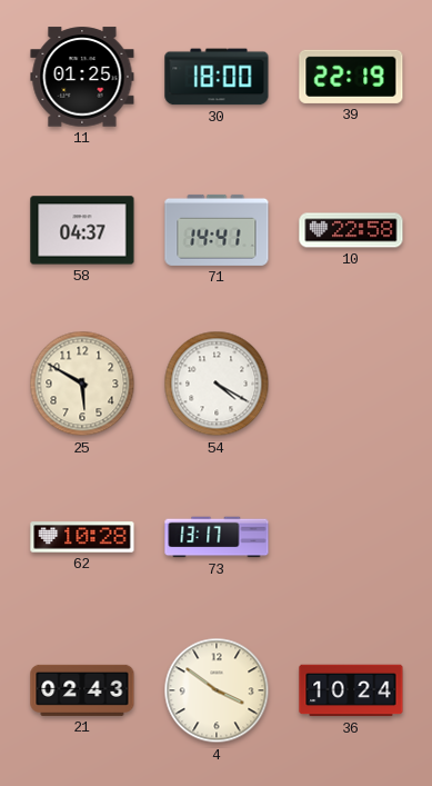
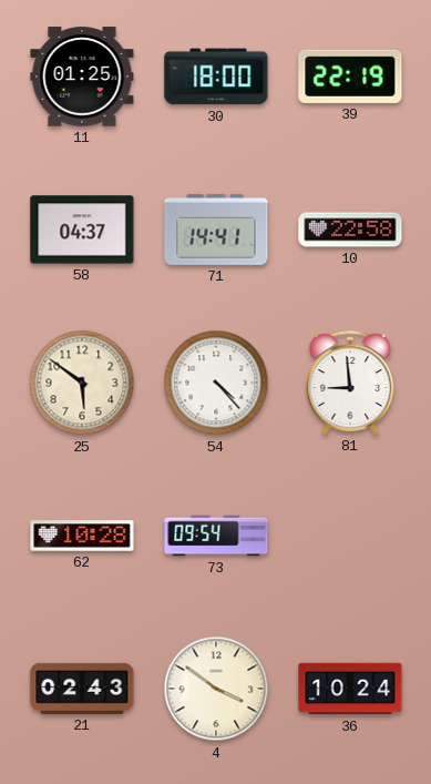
25: 5:50 -> 5:51
54: 4:20 -> 4:23
81: none -> 8:59
73: 13:17 -> 09:54
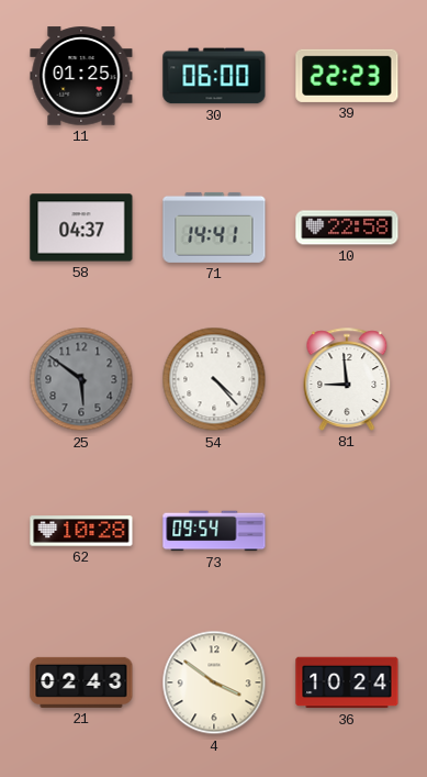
30: 18:00 -> 06:00
39: 22:19 -> 22:23
25 dial: cream -> grey
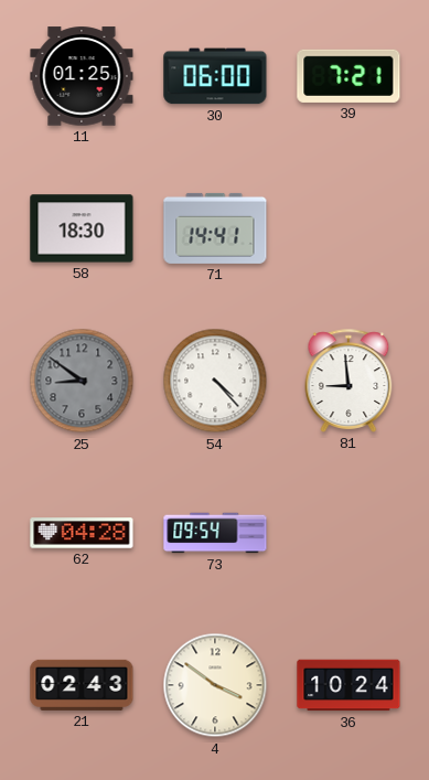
39: 22:23 -> 7:21
58: 04:37 -> 18:30
10: 22:58 -> none
25: 5:51 -> 8:51
62: 10:28 -> 04:28
